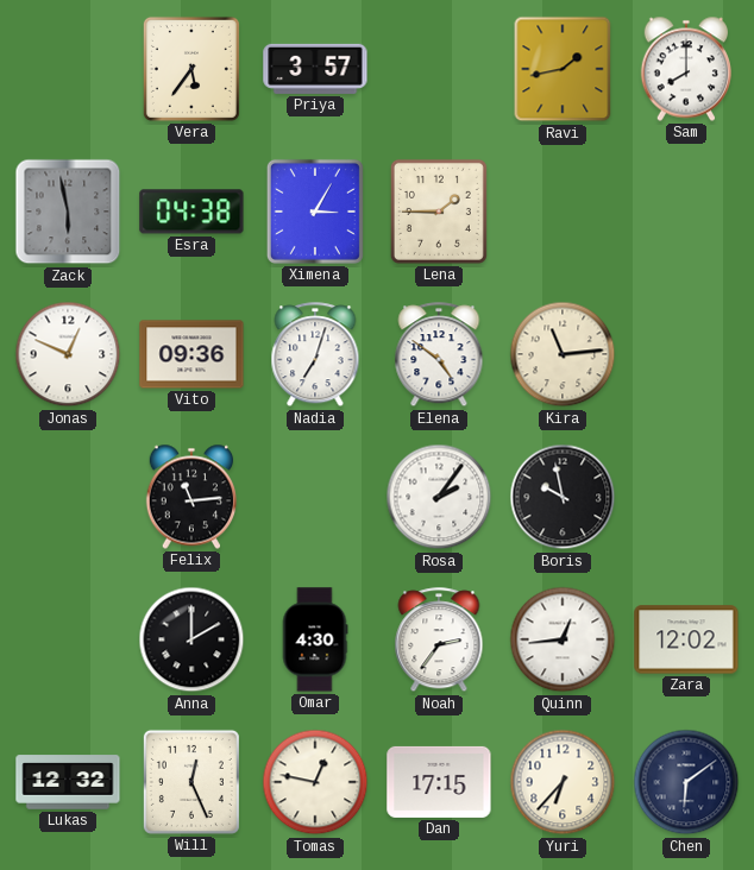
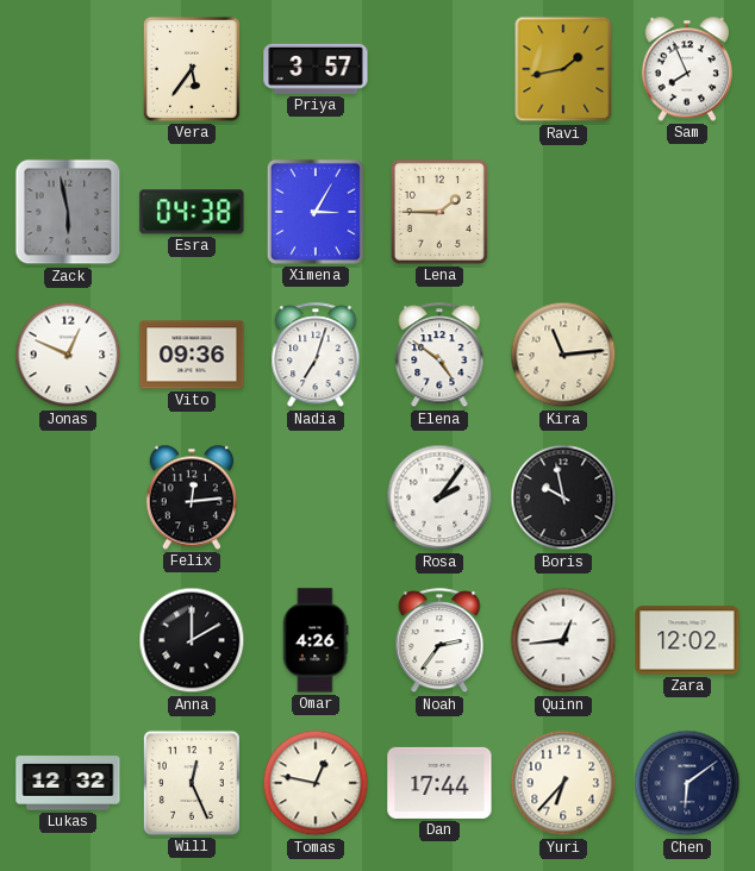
Sam: 8:00 -> 7:56
Felix: 11:14 -> 12:14
Omar: 4:30 -> 4:26
Dan: 17:15 -> 17:44
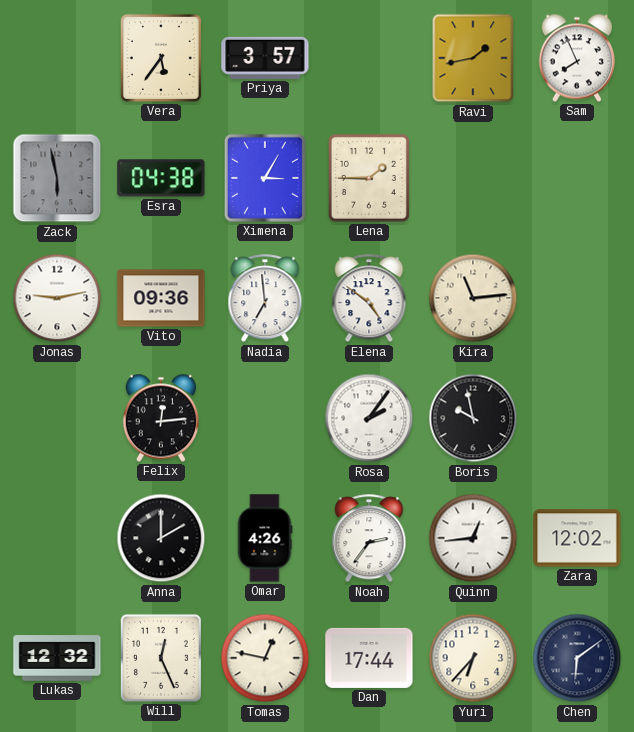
Jonas: 12:49 -> 9:13
Nadia: 7:03 -> 6:59
